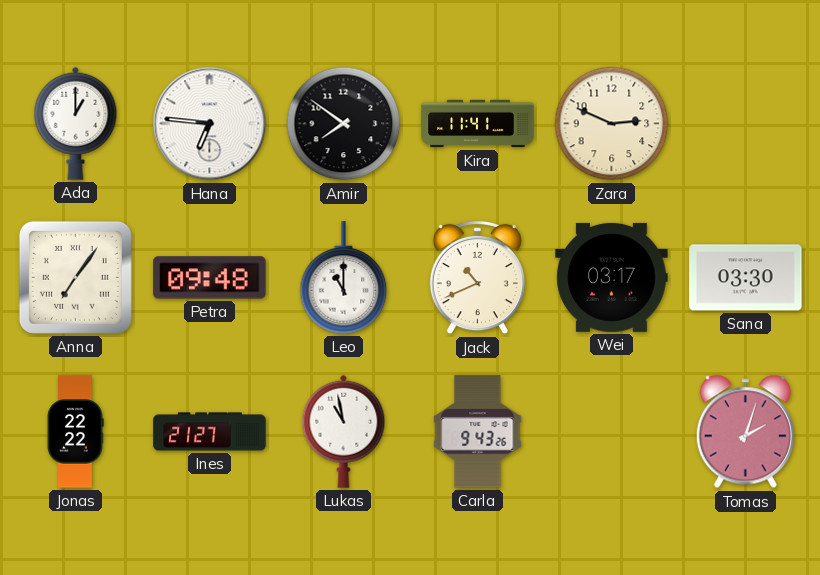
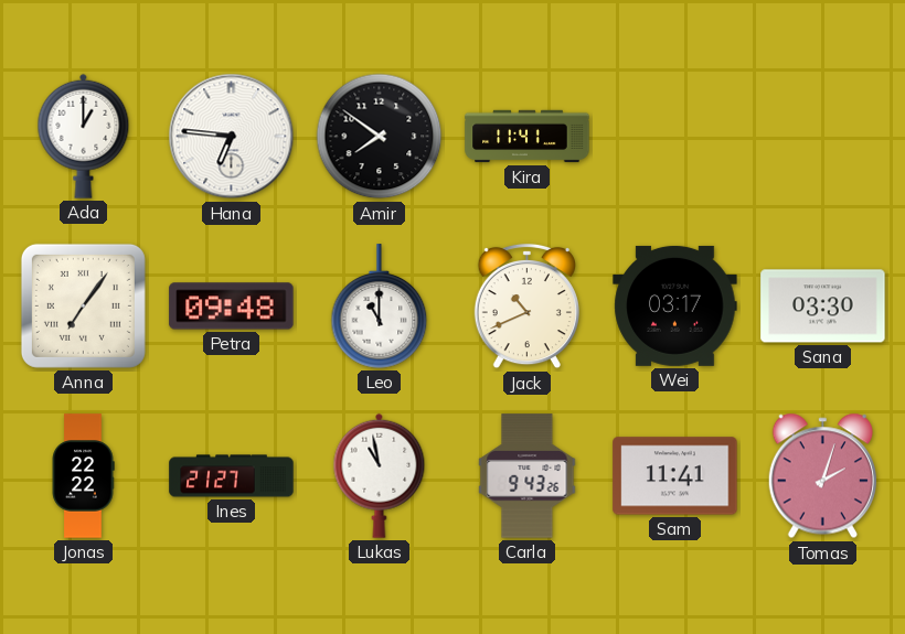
Zara: 2:49 -> none
Sam: none -> 11:41
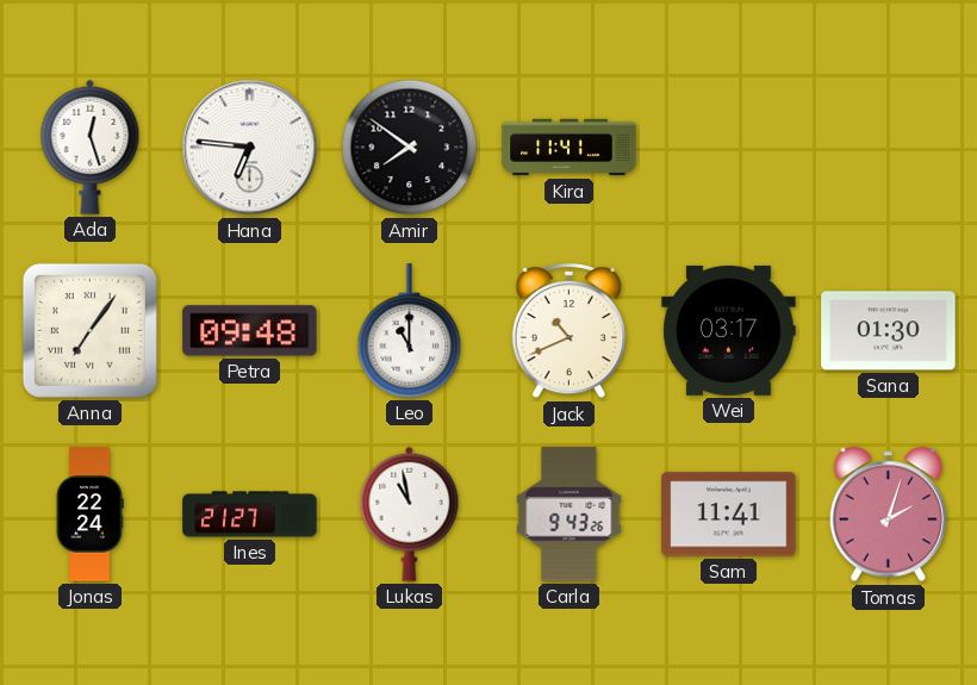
Ada: 1:00 -> 12:27
Sana: 03:30 -> 01:30
Jonas: 22:22 -> 22:24
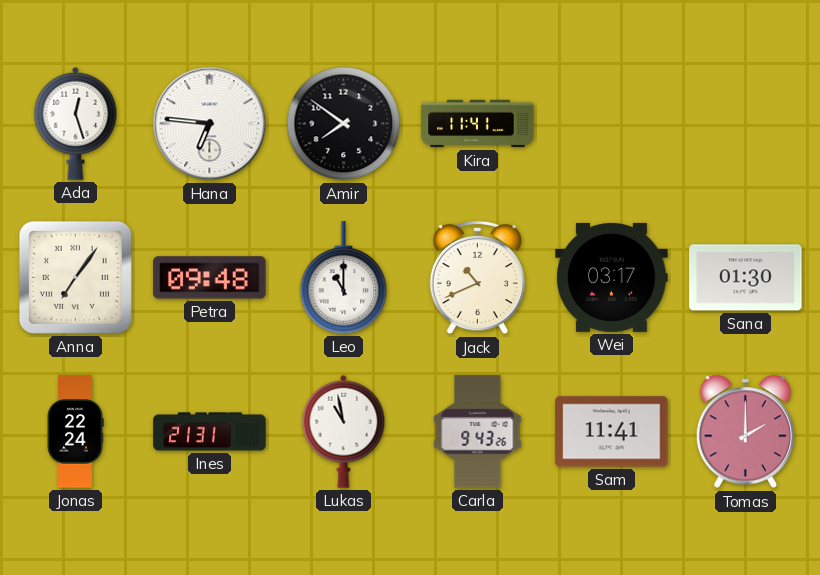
Ines: 21:27 -> 21:31
Tomas: 2:03 -> 2:00
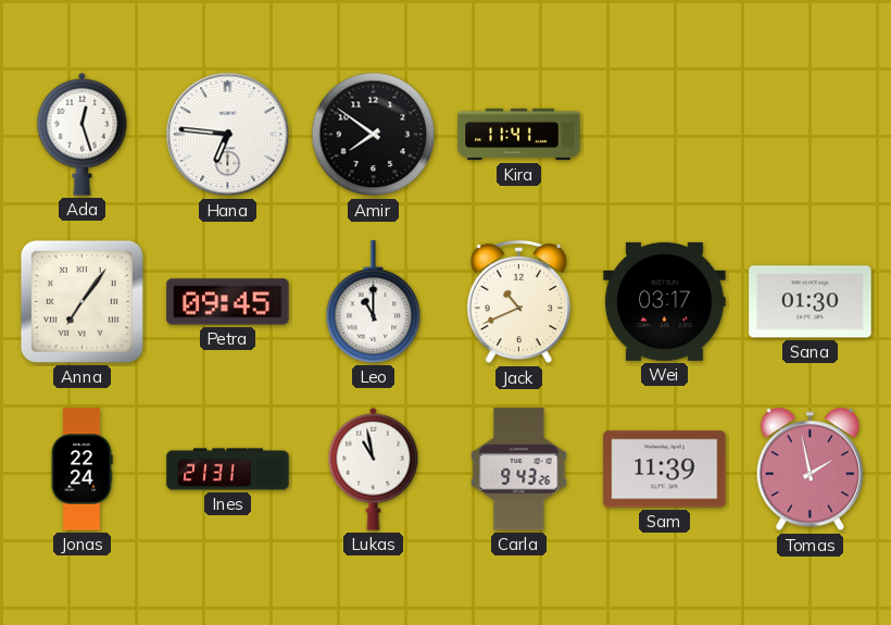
Petra: 09:48 -> 09:45
Sam: 11:41 -> 11:39
Tomas: 2:00 -> 1:58
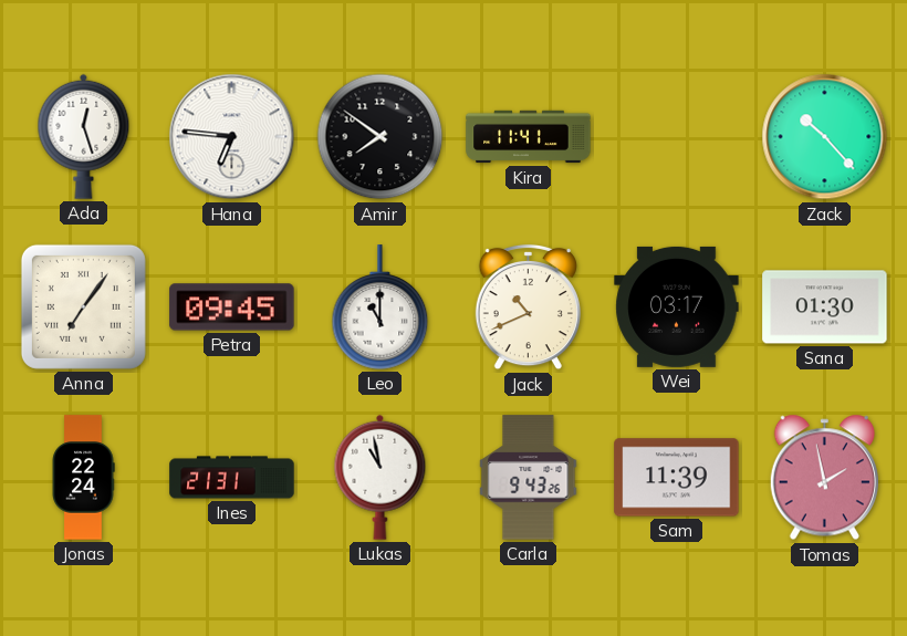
Zack: none -> 10:23
